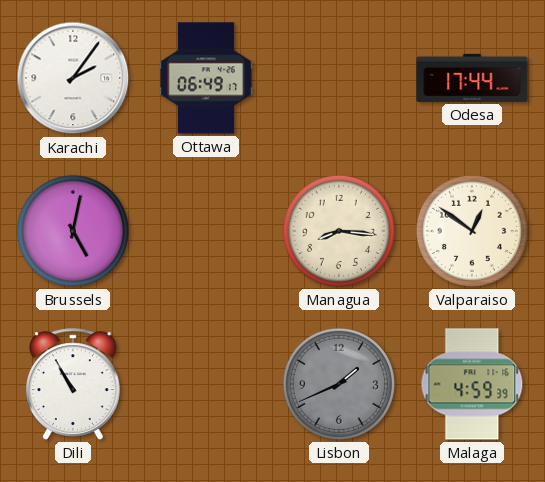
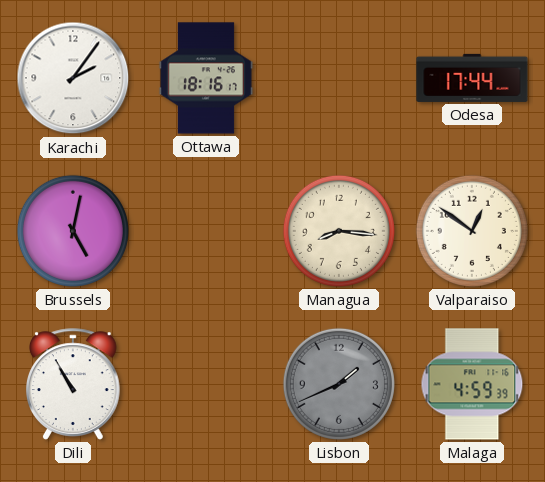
Ottawa: 06:49 -> 18:16
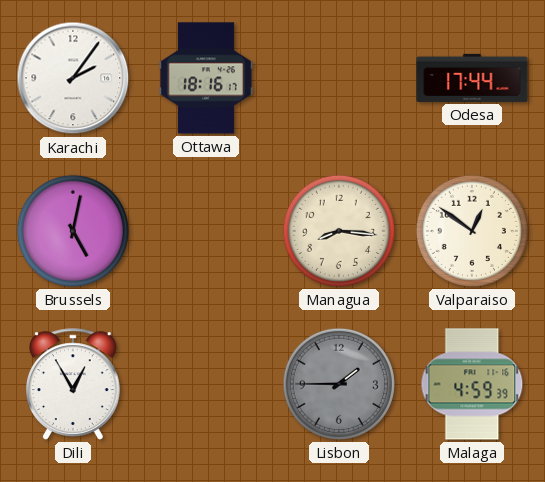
Dili: 10:55 -> 12:55
Lisbon: 1:41 -> 1:45
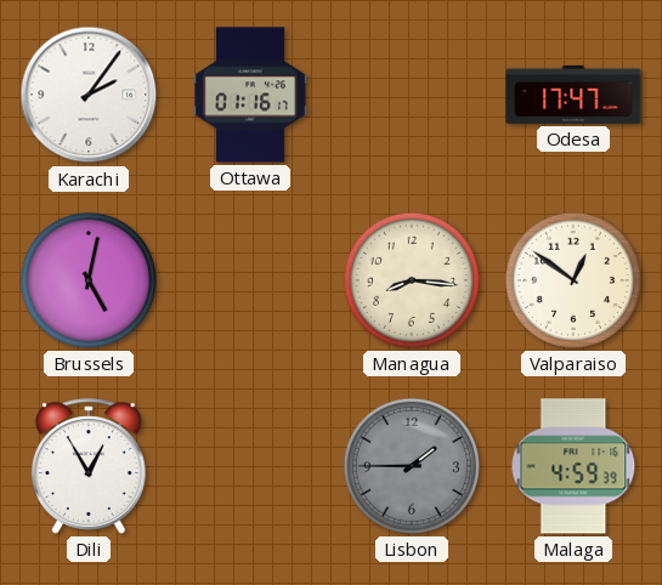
Ottawa: 18:16 -> 01:16
Odesa: 17:44 -> 17:47
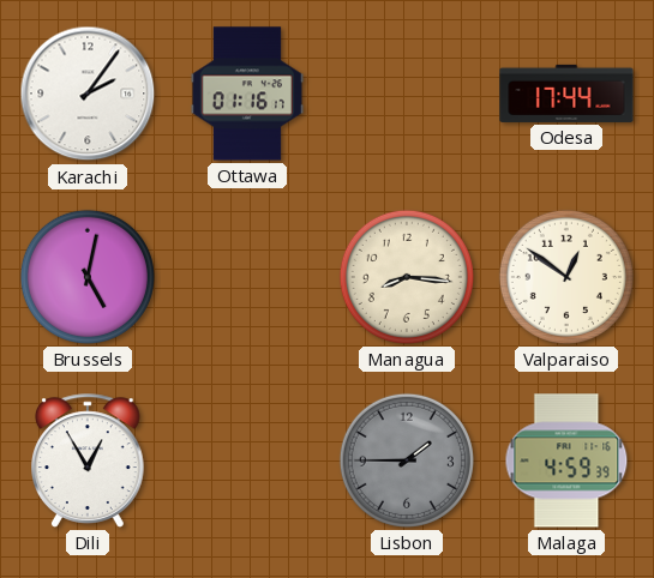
Odesa: 17:47 -> 17:44
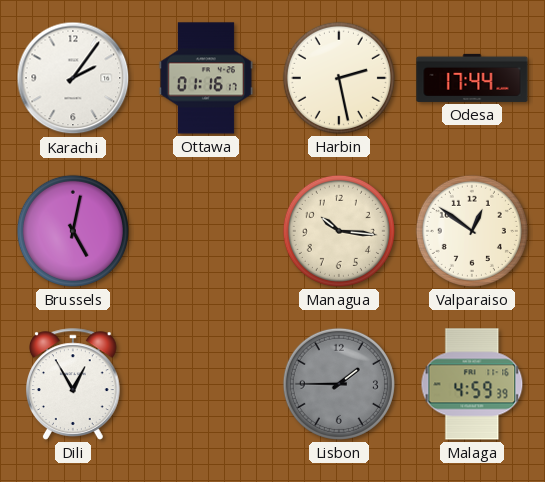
Harbin: none -> 2:28
Managua: 8:16 -> 10:16
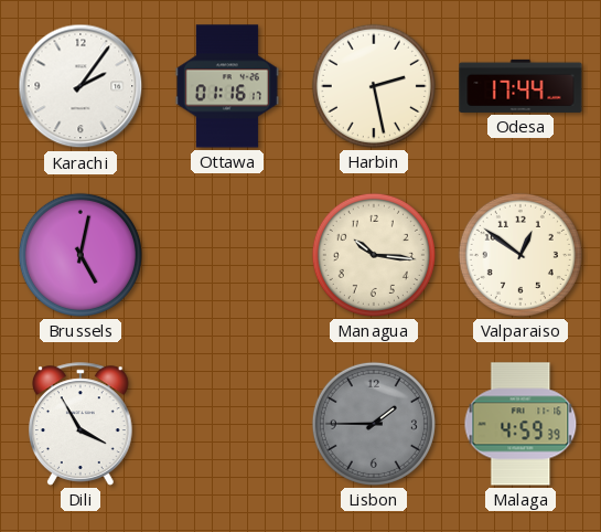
Dili: 12:55 -> 3:55
